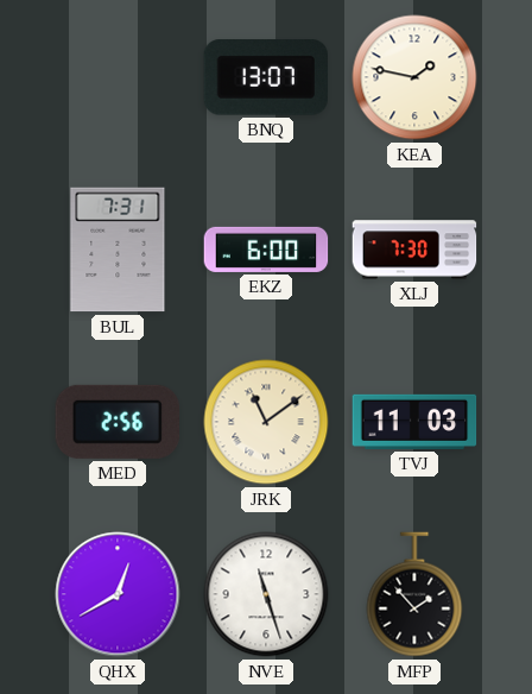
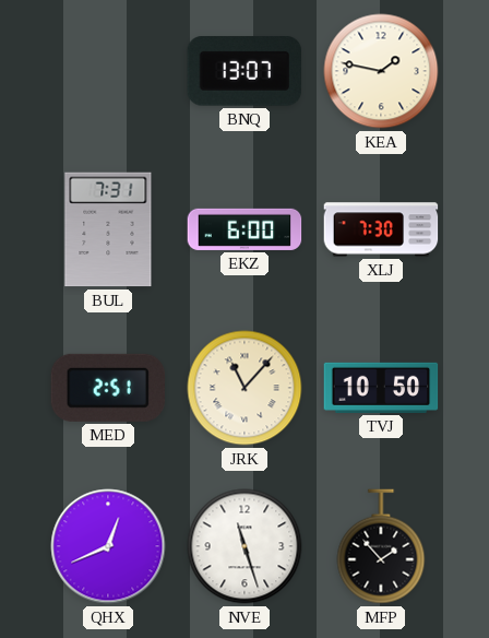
MED: 2:56 -> 2:51
JRK: 11:09 -> 11:07
TVJ: 11:03 -> 10:50
QHX: 12:40 -> 12:41
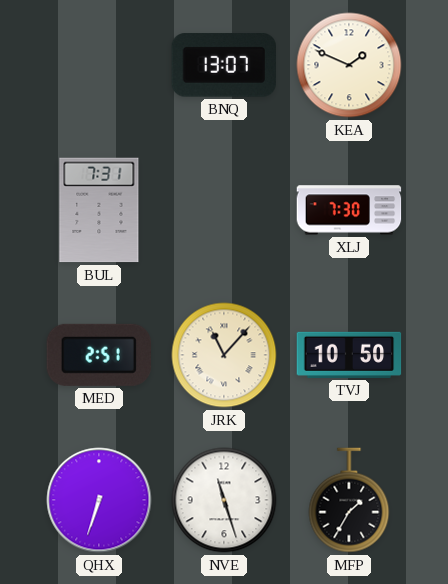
KEA: 1:47 -> 1:49
EKZ: 6:00 -> none
QHX: 12:41 -> 6:33
MFP: 1:53 -> 1:35
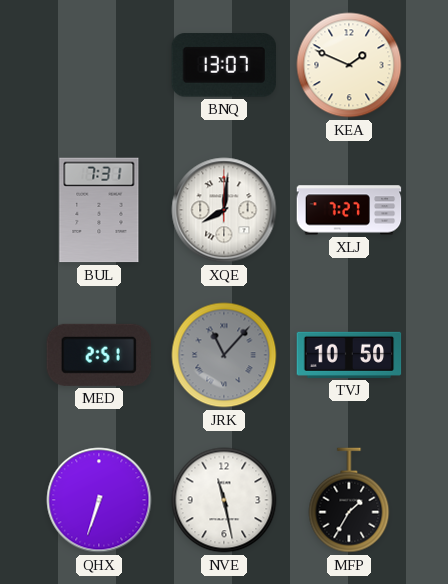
XQE: none -> 8:01
XLJ: 7:30 -> 7:27
JRK dial: cream -> grey
NVE: 11:27 -> 11:28
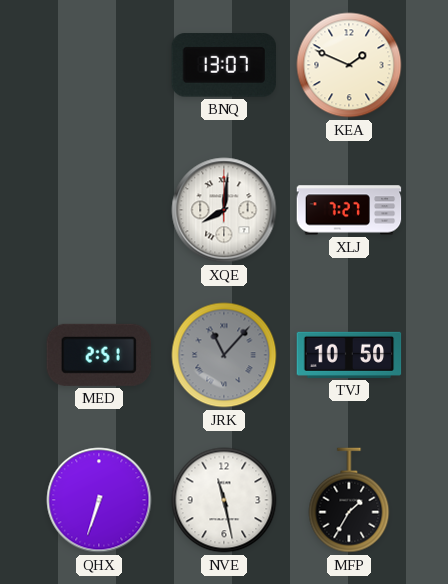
BUL: 7:31 -> none
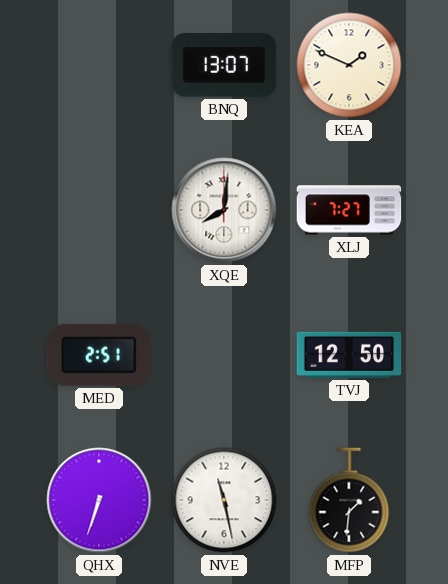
JRK: 11:07 -> none
TVJ: 10:50 -> 12:50
MFP: 1:35 -> 1:31
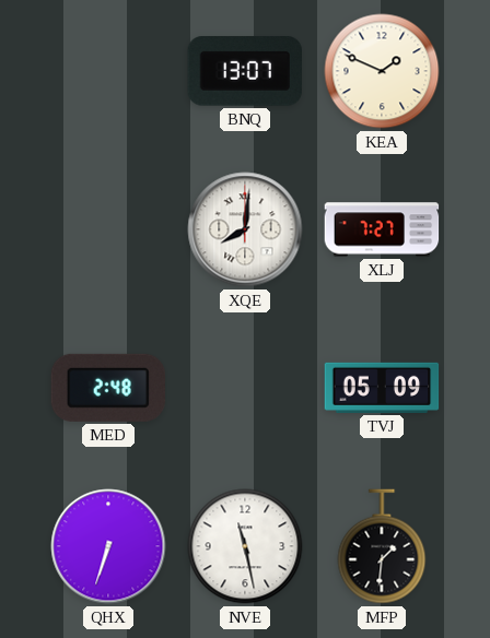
MED: 2:51 -> 2:48
TVJ: 12:50 -> 05:09
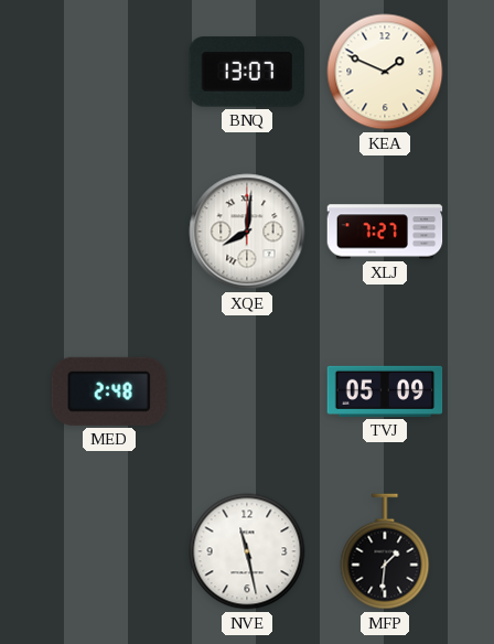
QHX: 6:33 -> none
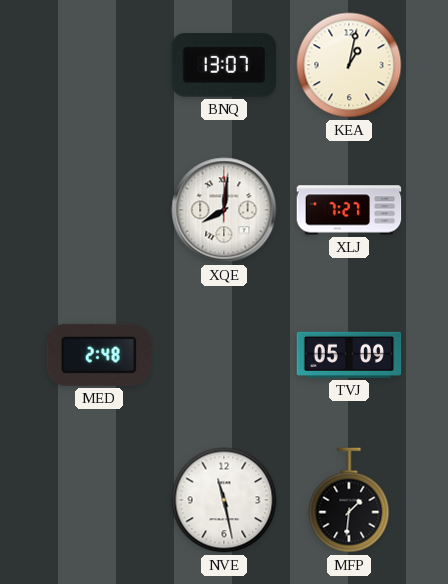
KEA: 1:49 -> 1:02
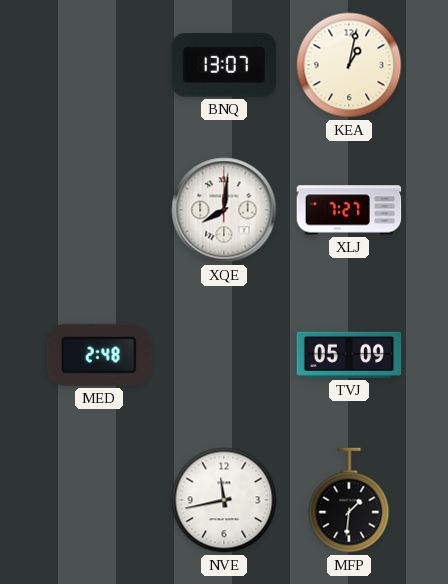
NVE: 11:28 -> 11:43
